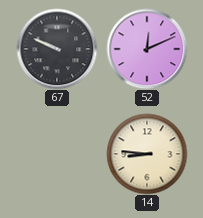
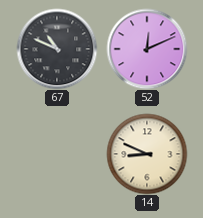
67: 9:49 -> 10:49
14: 8:46 -> 8:49
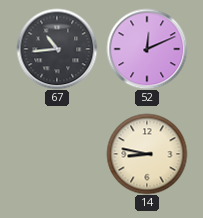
67: 10:49 -> 10:44
14: 8:49 -> 8:47
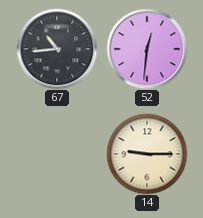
52: 12:11 -> 12:31
14: 8:47 -> 9:15
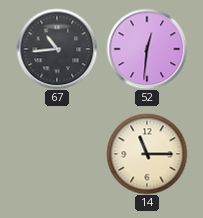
14: 9:15 -> 11:15
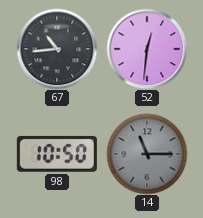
98: none -> 10:50
14 dial: cream -> grey
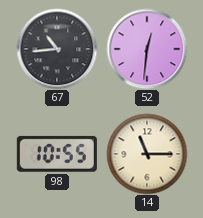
98: 10:50 -> 10:55
14 dial: grey -> cream
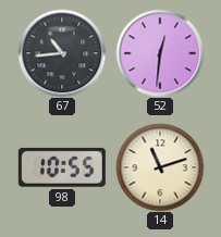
14: 11:15 -> 11:12
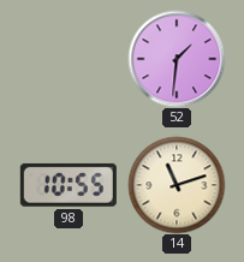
67: 10:44 -> none
52: 12:31 -> 1:31
